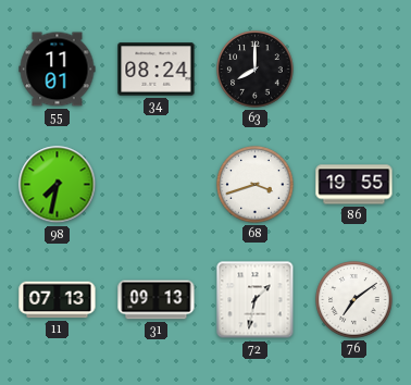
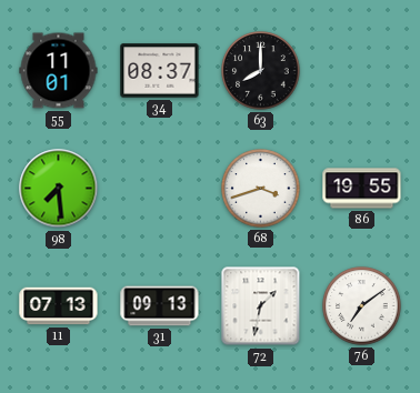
34: 08:24 -> 08:37
98: 7:32 -> 7:29
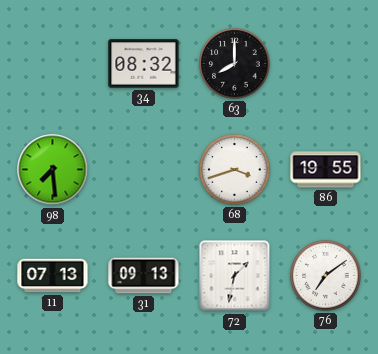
55: 11:01 -> none
34: 08:37 -> 08:32
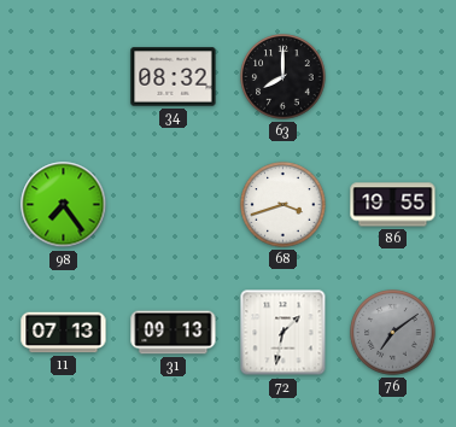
98: 7:29 -> 7:24
76 dial: white -> grey
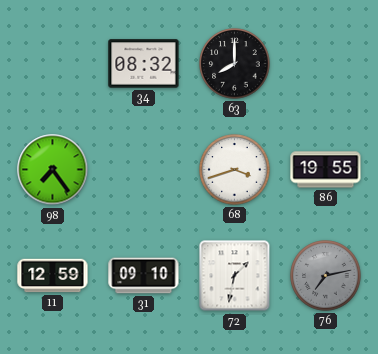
11: 07:13 -> 12:59
31: 09:13 -> 09:10
76: 7:09 -> 7:13
